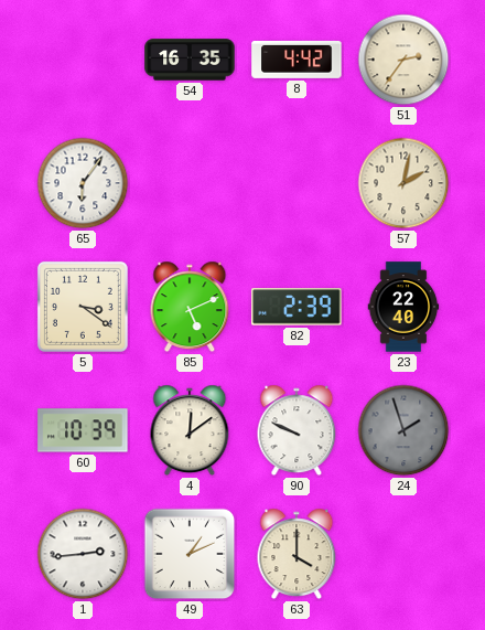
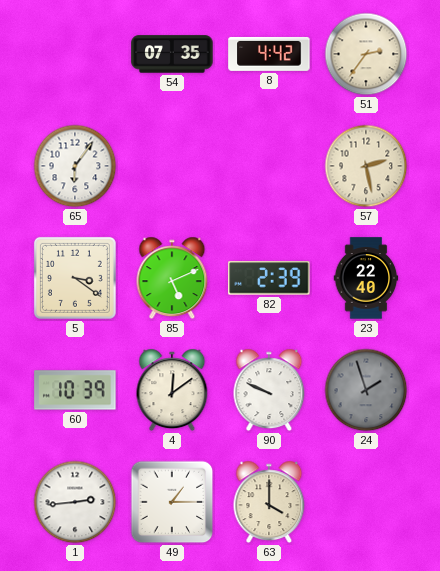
54: 16:35 -> 07:35
57: 2:02 -> 2:28
49: 1:11 -> 1:15
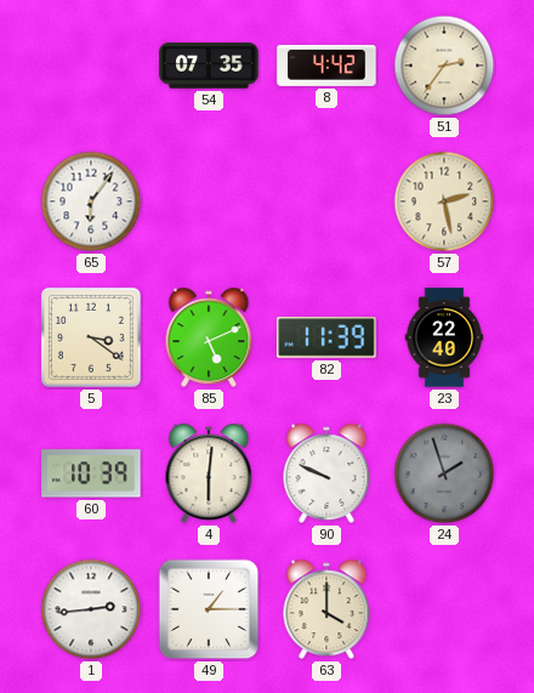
82: 2:39 -> 11:39
4: 12:09 -> 6:01
